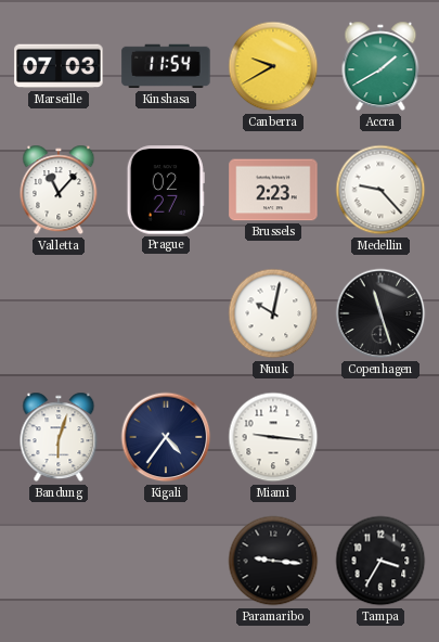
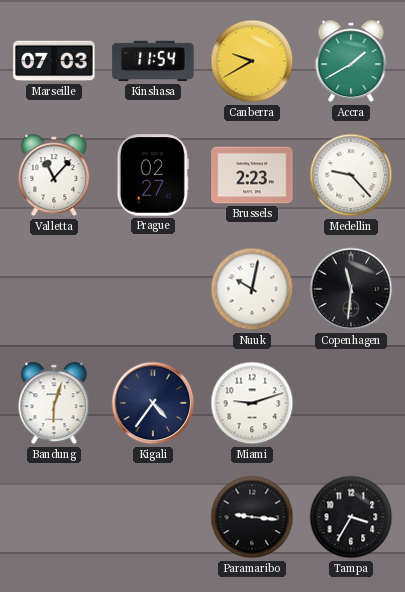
Copenhagen: 11:27 -> 11:31
Miami: 9:16 -> 9:12
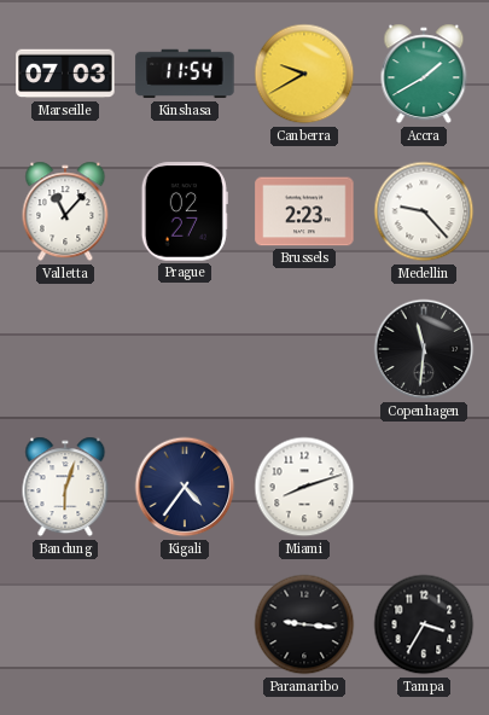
Nuuk: 10:02 -> none
Miami: 9:12 -> 8:12
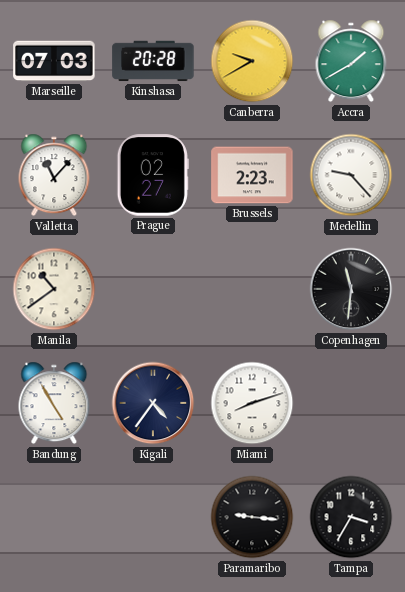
Kinshasa: 11:54 -> 20:28
Manila: none -> 10:39
Bandung: 6:03 -> 4:55
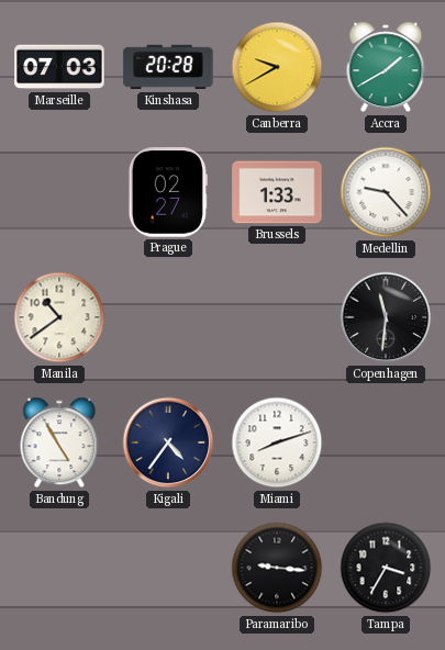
Valletta: 11:07 -> none
Brussels: 2:23 -> 1:33
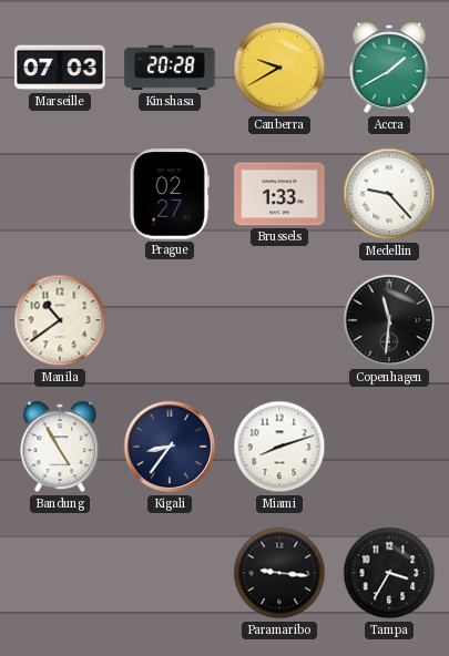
Kigali: 4:36 -> 8:36
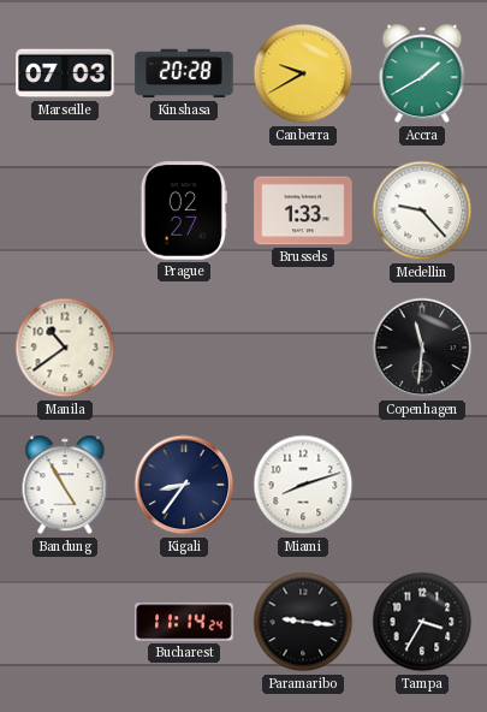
Bucharest: none -> 11:14
